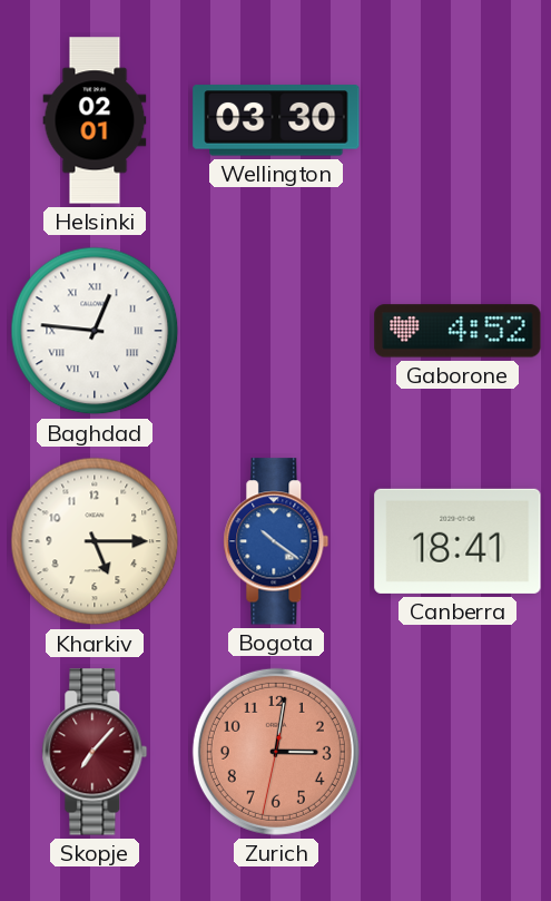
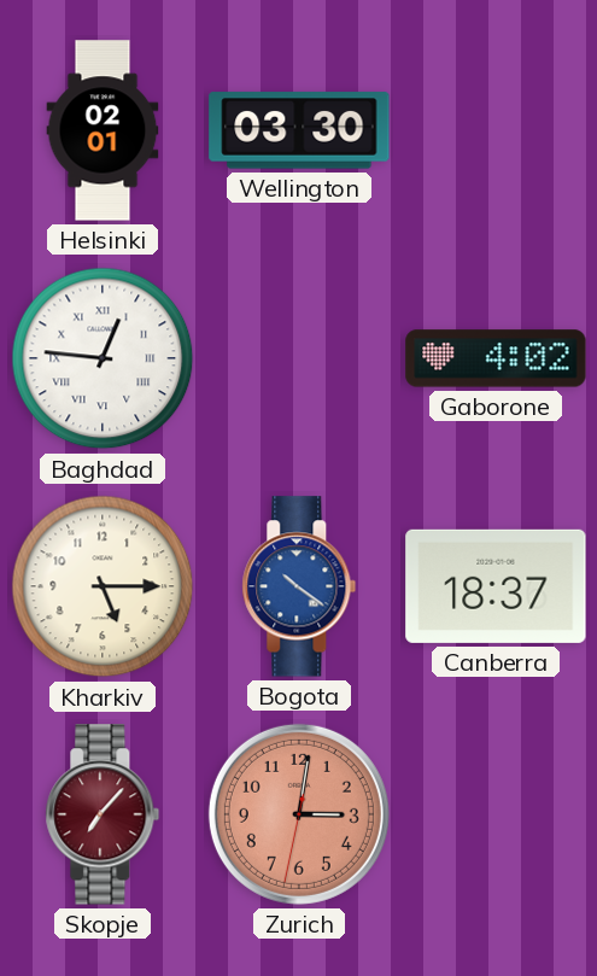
Gaborone: 4:52 -> 4:02
Canberra: 18:41 -> 18:37
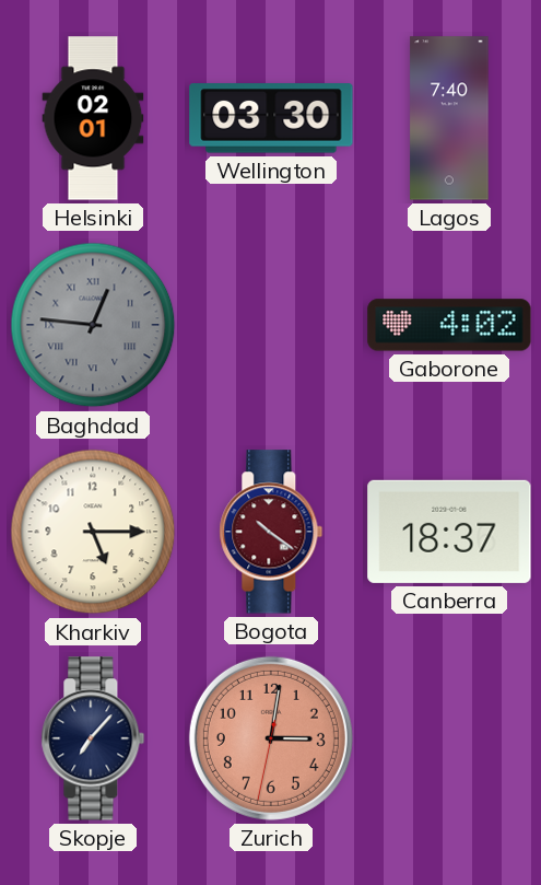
Lagos: none -> 7:40
Baghdad dial: white -> grey
Bogota dial: blue -> burgundy
Skopje dial: burgundy -> navy
